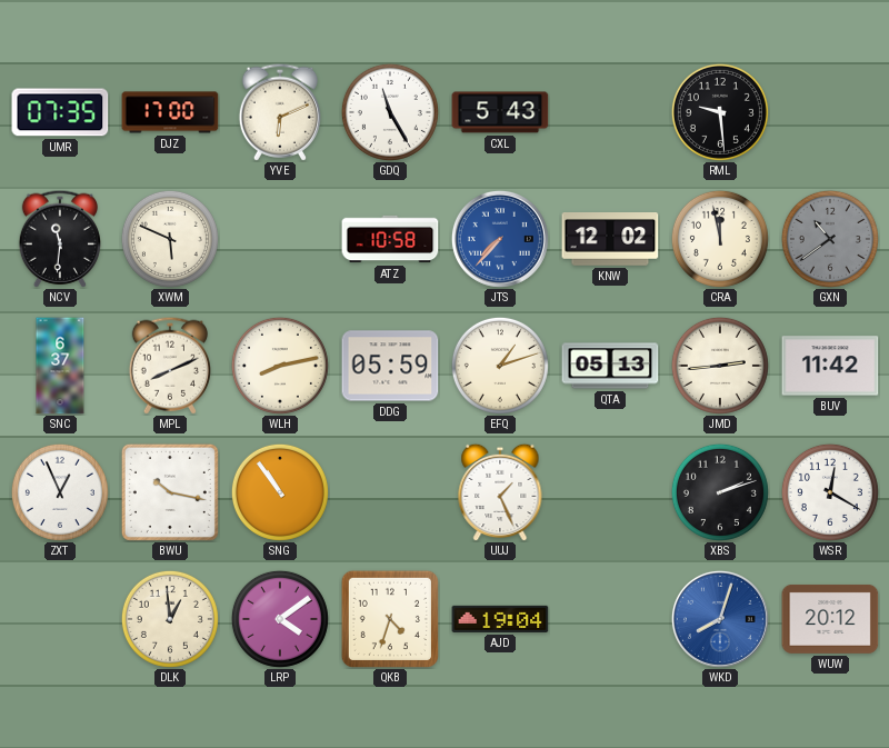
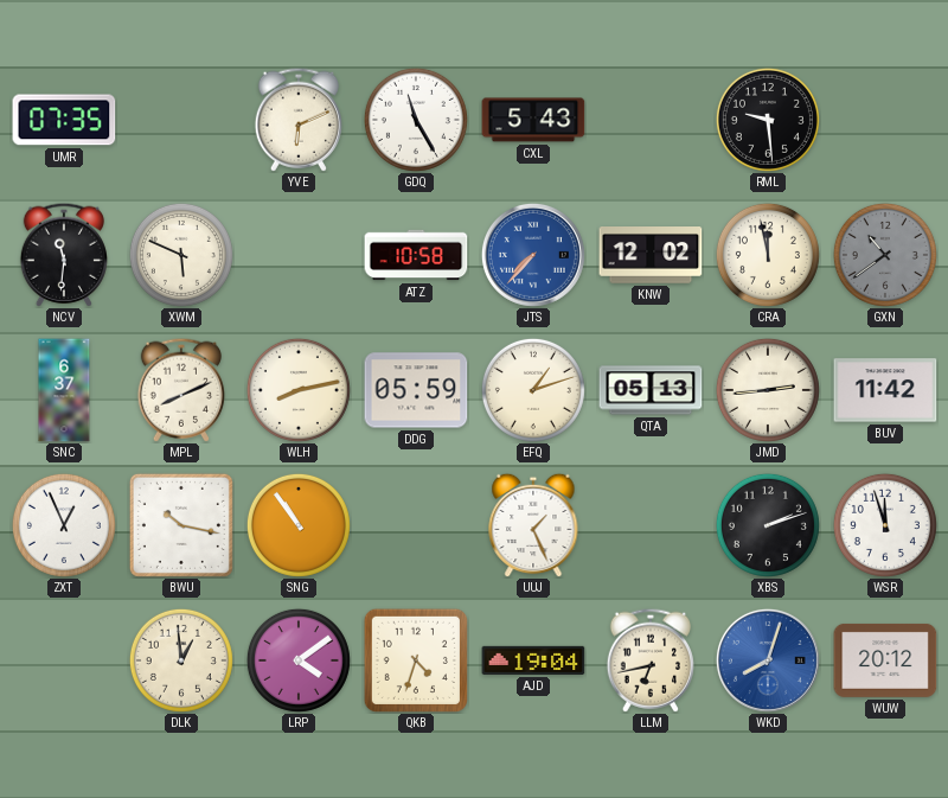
DJZ: 17:00 -> none
WSR: 12:20 -> 11:57
LLM: none -> 6:43
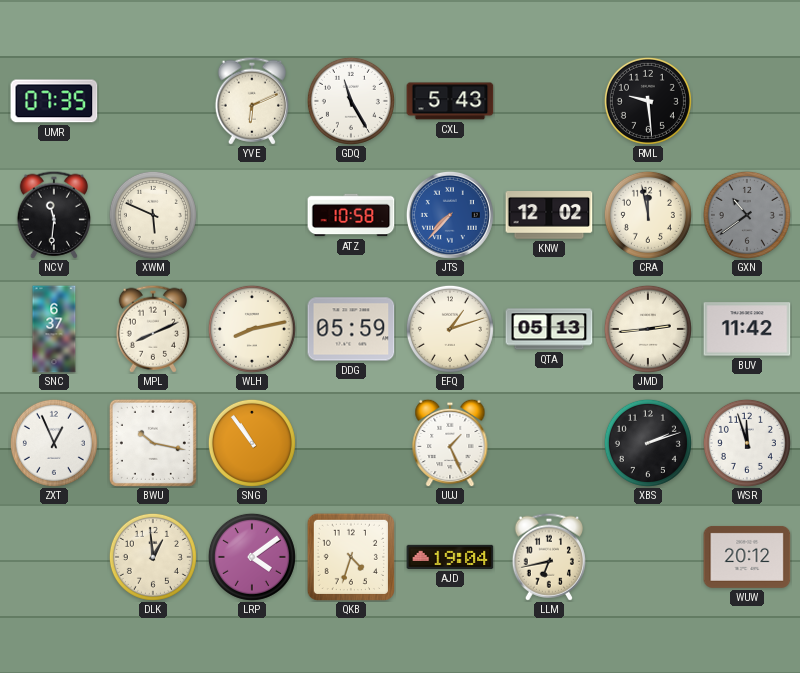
WKD: 8:03 -> none
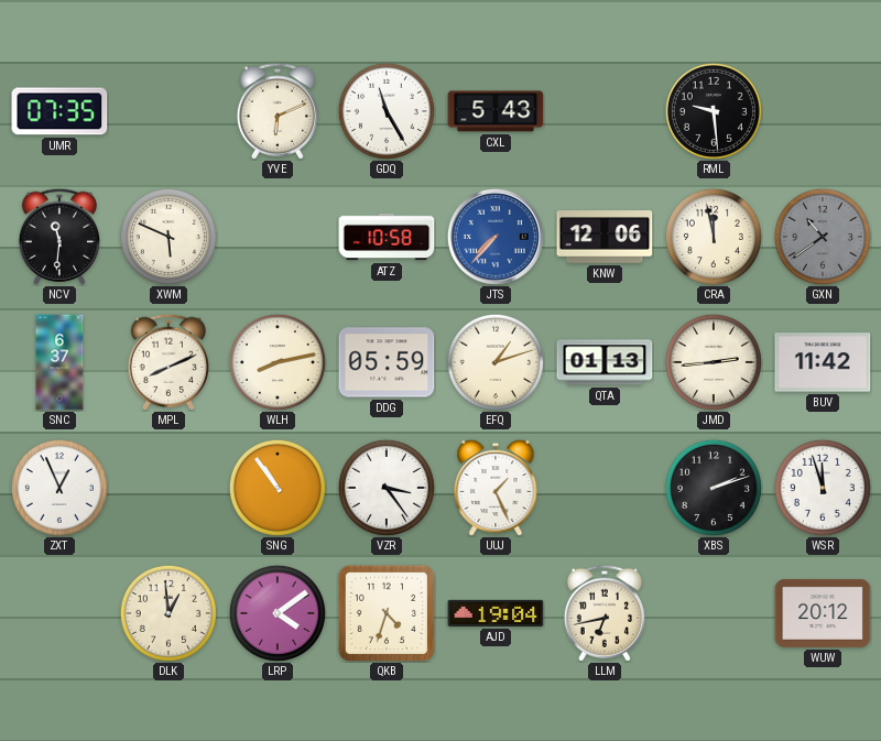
KNW: 12:02 -> 12:06
QTA: 05:13 -> 01:13
BWU: 10:17 -> none
VZR: none -> 3:24
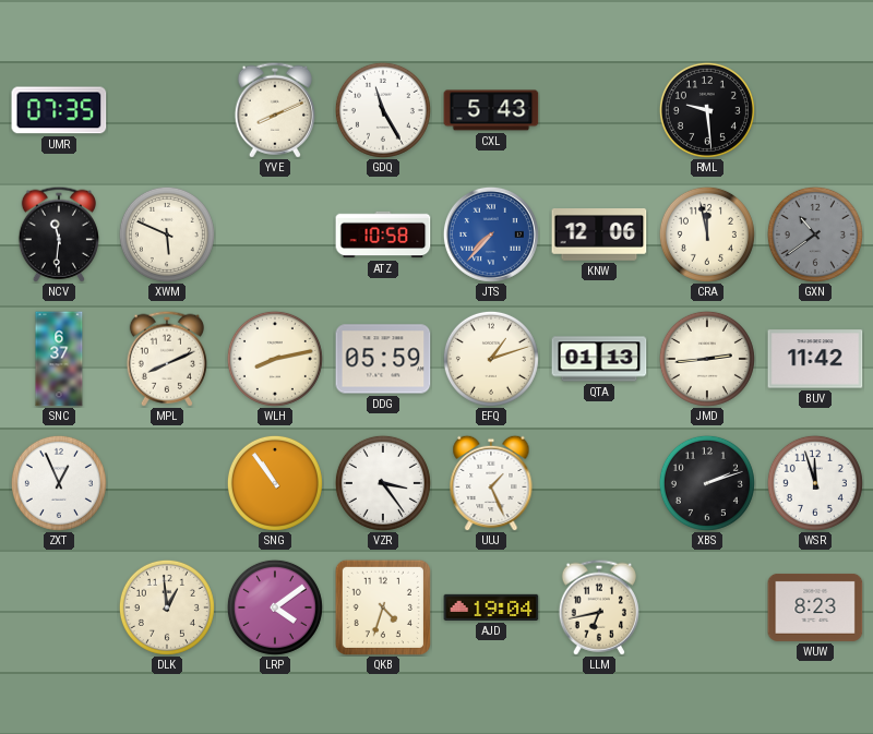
YVE: 6:11 -> 8:11
WUW: 20:12 -> 8:23
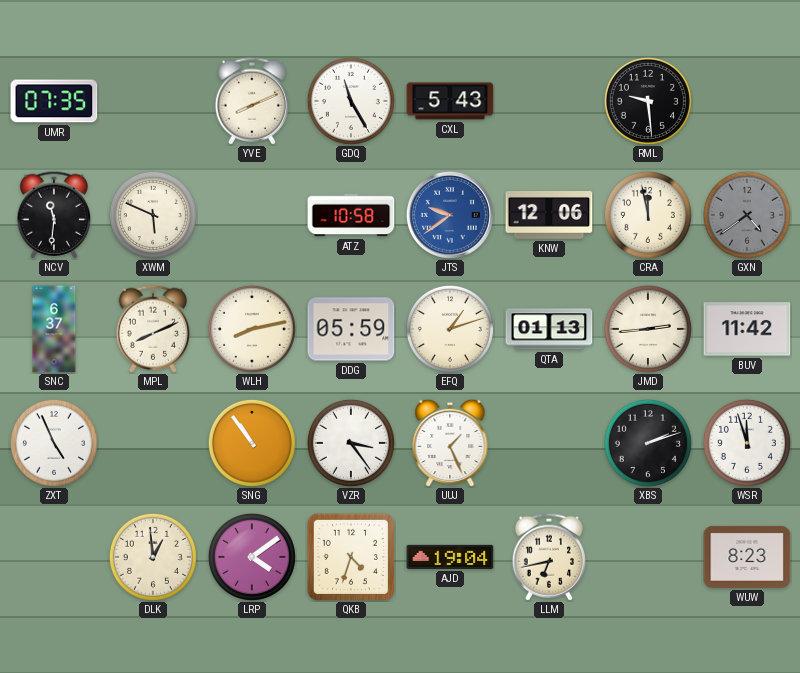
JTS: 7:37 -> 9:39
GXN: 10:39 -> 4:39
ZXT: 12:56 -> 4:56
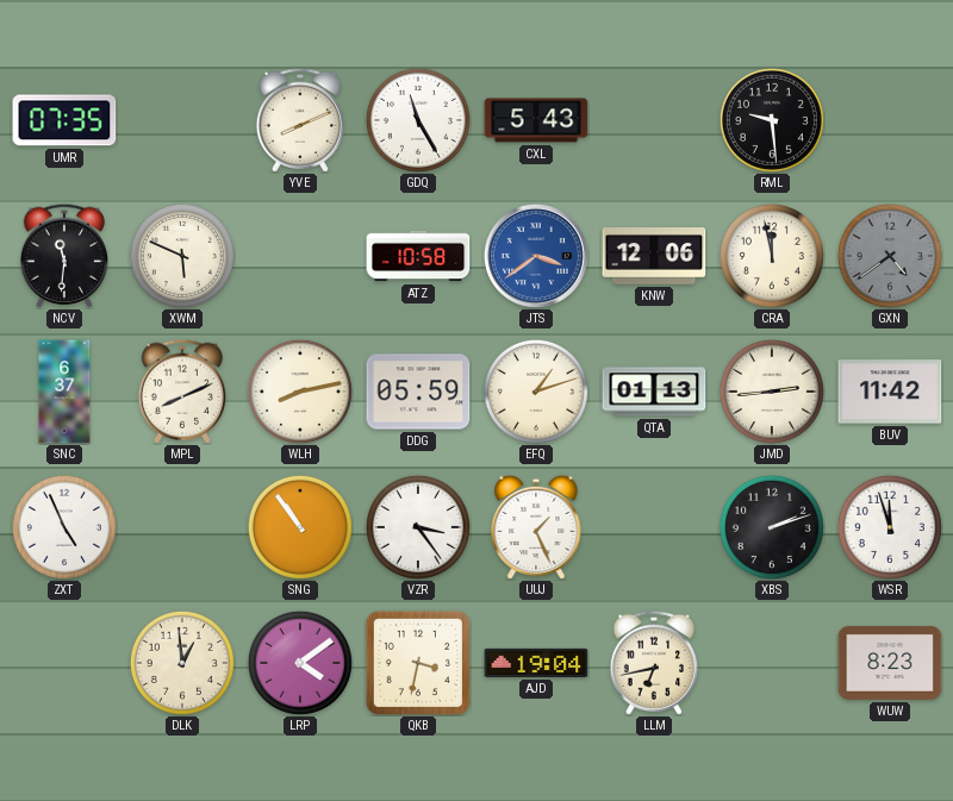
JTS: 9:39 -> 3:39
QKB: 4:33 -> 3:32
